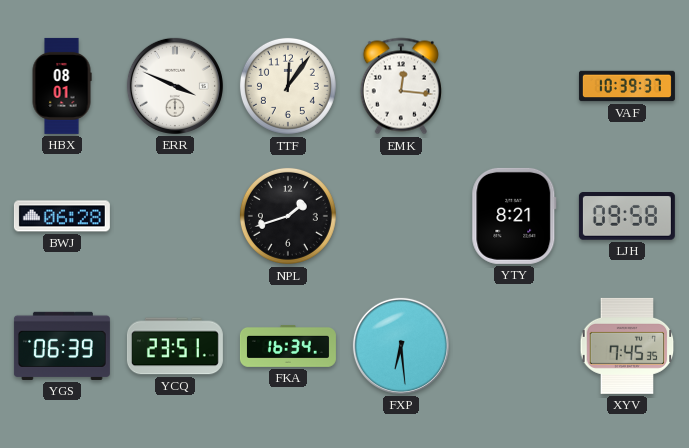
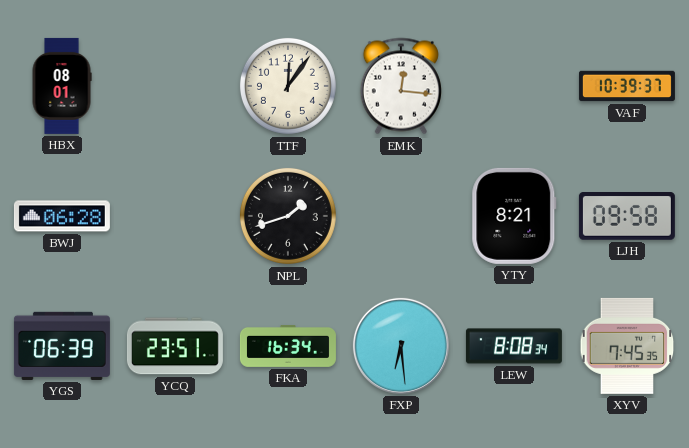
ERR: 3:49 -> none
LEW: none -> 8:08
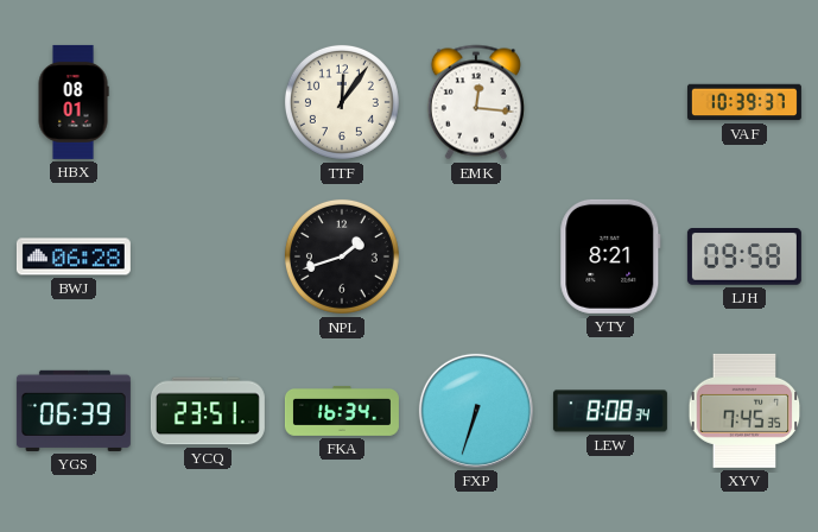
FXP: 6:29 -> 6:33
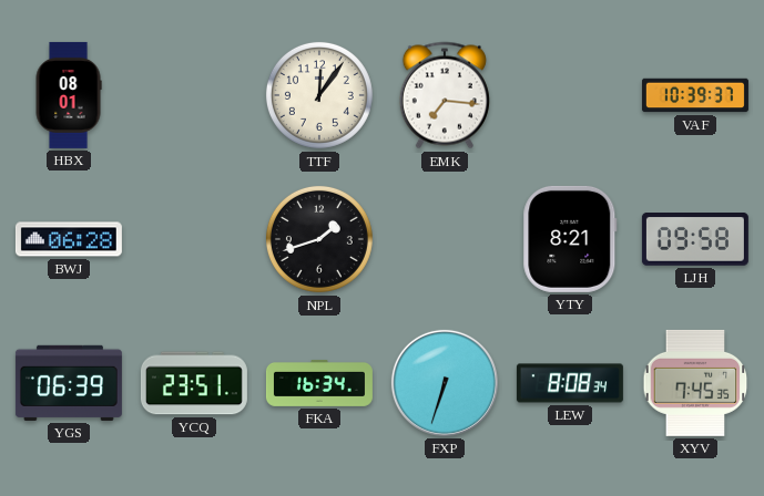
EMK: 12:16 -> 7:16
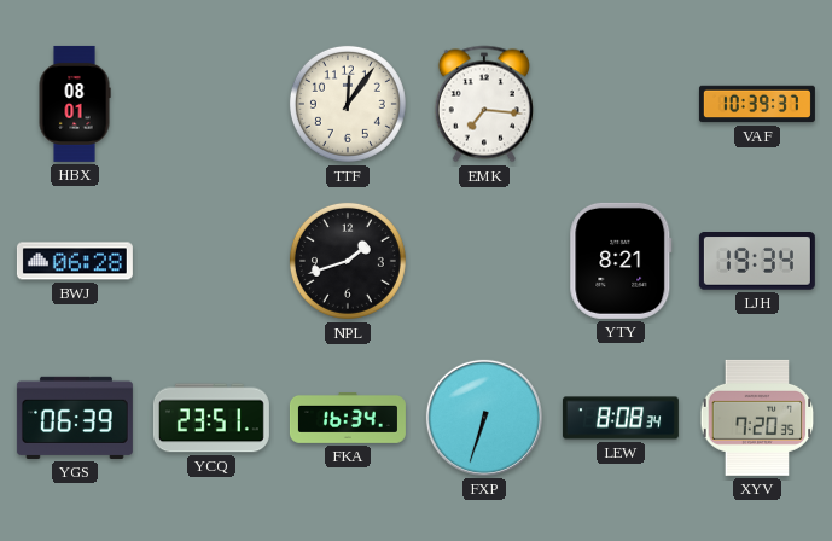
LJH: 09:58 -> 19:34
XYV: 7:45 -> 7:20
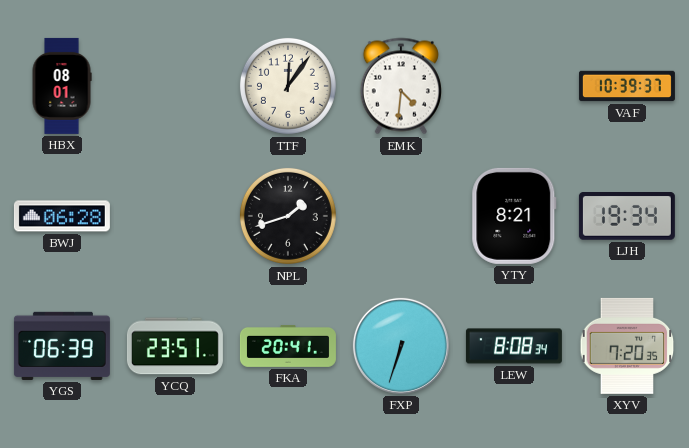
EMK: 7:16 -> 4:31
FKA: 16:34 -> 20:41
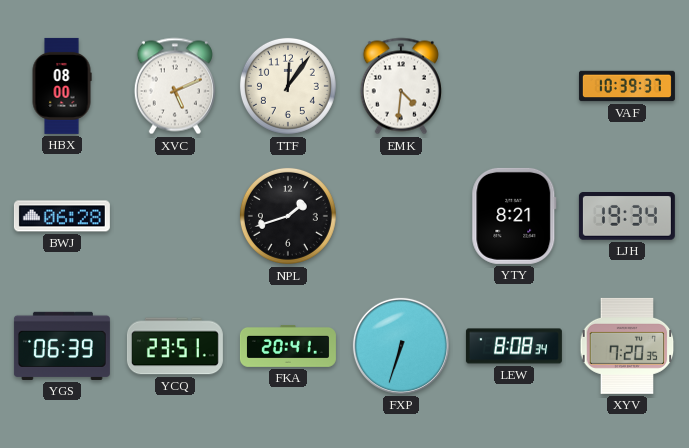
HBX: 08:01 -> 08:00
XVC: none -> 5:11
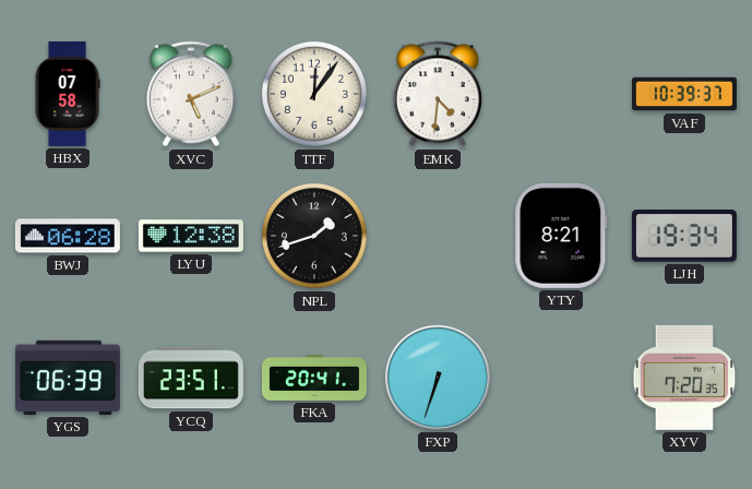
HBX: 08:00 -> 07:58
LYU: none -> 12:38
LEW: 8:08 -> none
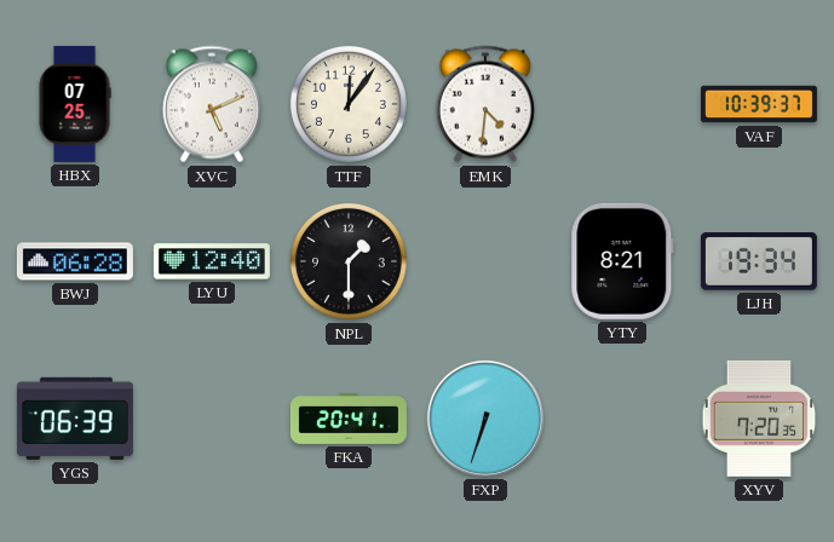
HBX: 07:58 -> 07:25
LYU: 12:38 -> 12:40
NPL: 1:42 -> 1:30
YCQ: 23:51 -> none
